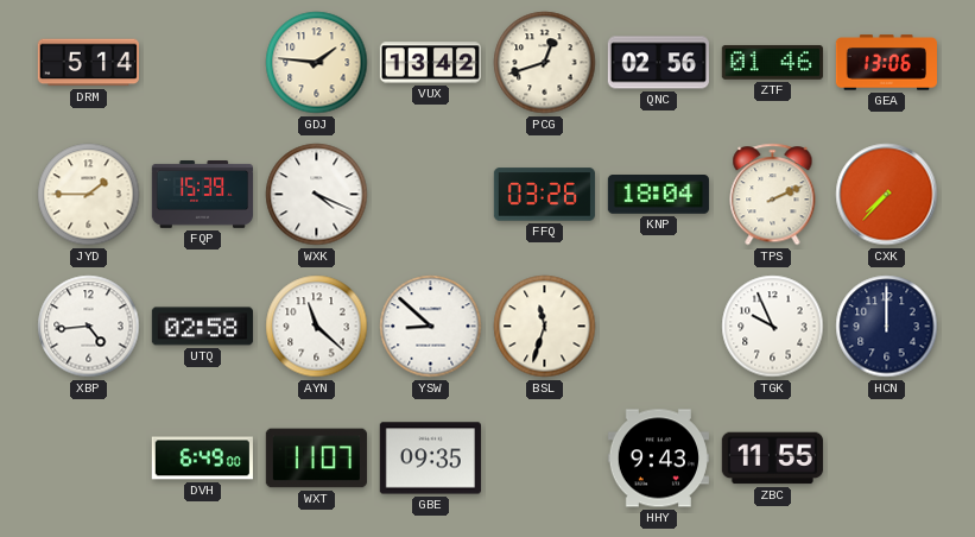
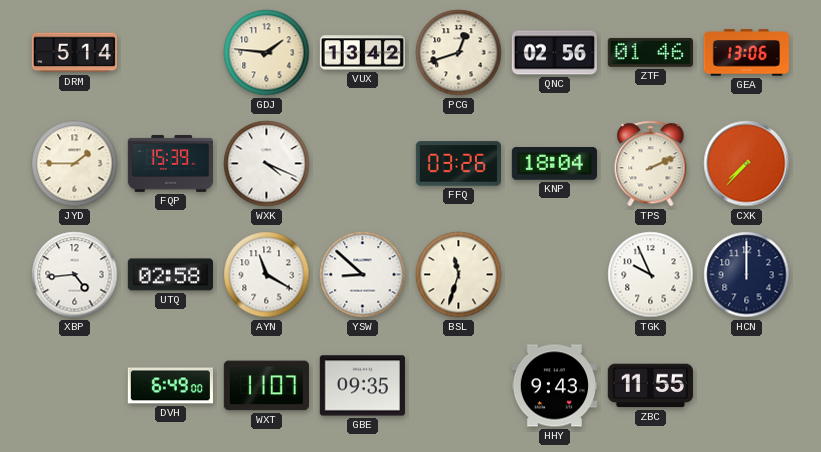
AYN: 11:22 -> 11:20
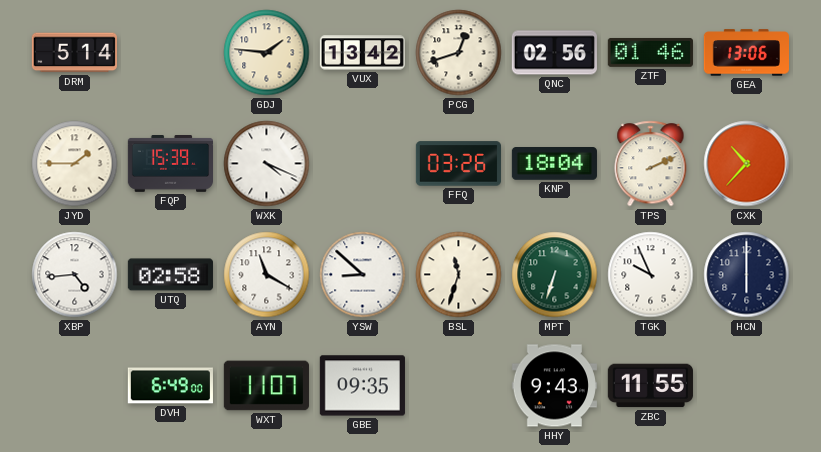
CXK: 7:37 -> 10:37
MPT: none -> 6:33
HCN: 12:00 -> 6:00
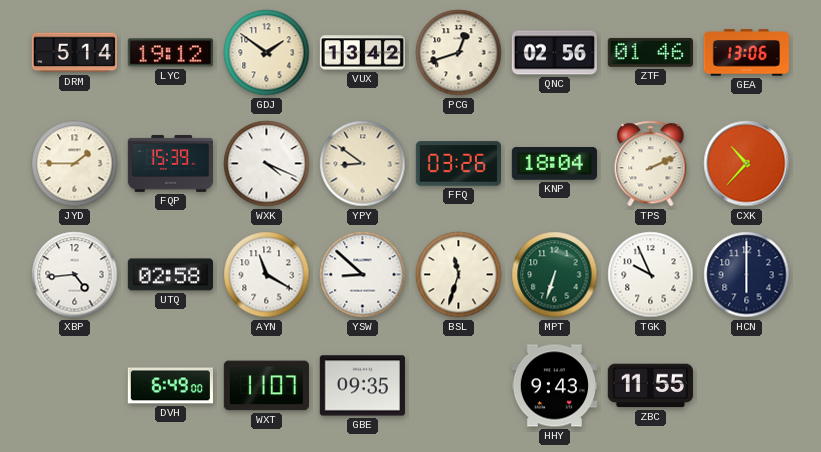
LYC: none -> 19:12
GDJ: 1:46 -> 1:51
YPY: none -> 8:51
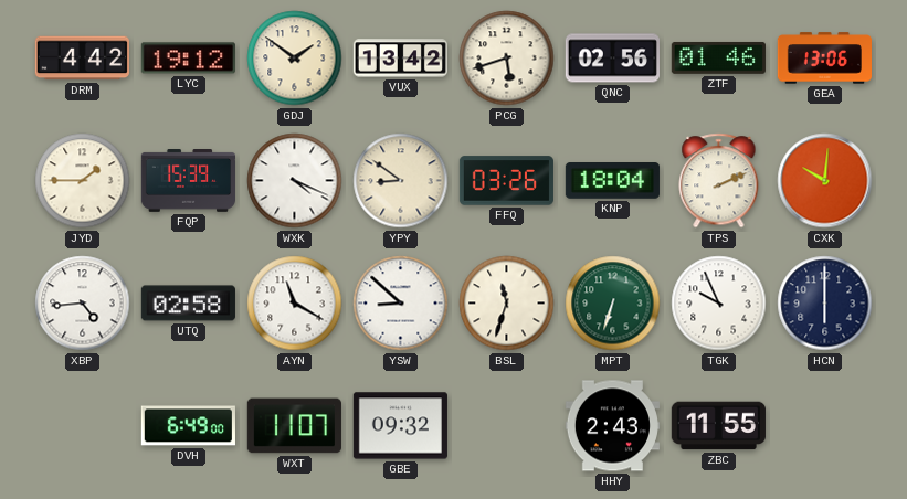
DRM: 5:14 -> 4:42
PCG: 12:42 -> 5:42
CXK: 10:37 -> 10:01
GBE: 09:35 -> 09:32
HHY: 9:43 -> 2:43
